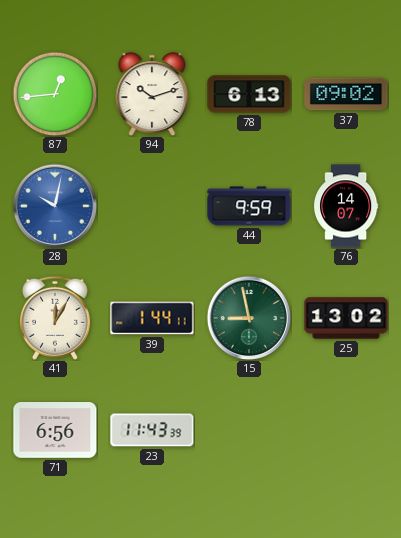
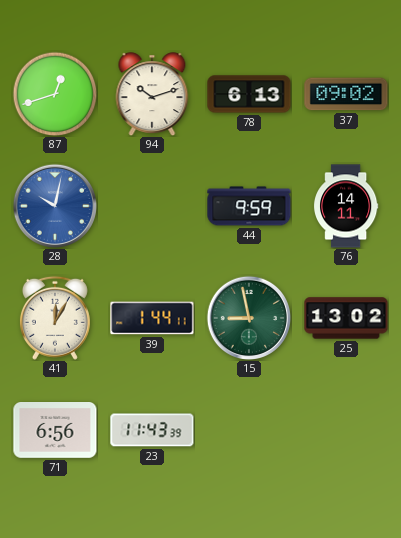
87: 12:44 -> 12:42
76: 14:07 -> 14:11
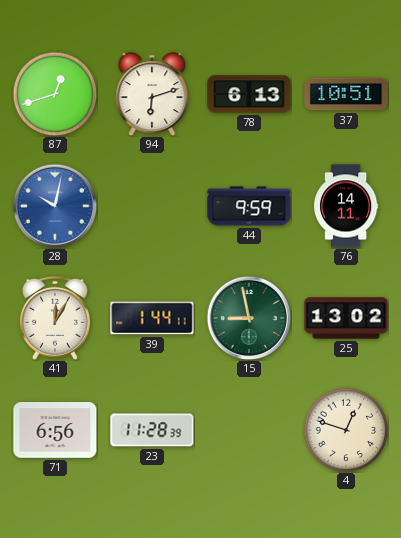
94: 10:12 -> 6:12
37: 09:02 -> 10:51
23: 11:43 -> 11:28
4: none -> 12:48
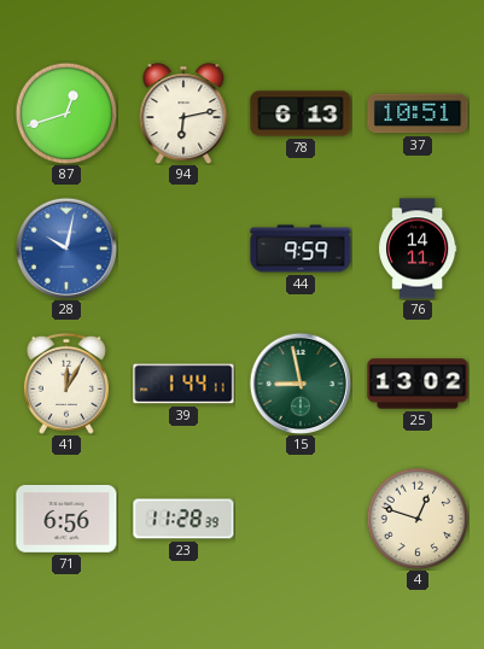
94: 6:12 -> 6:13
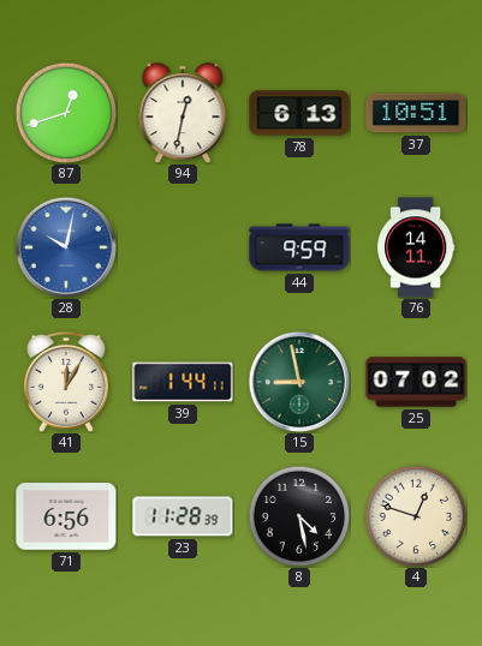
94: 6:13 -> 12:32
25: 13:02 -> 07:02
8: none -> 4:28
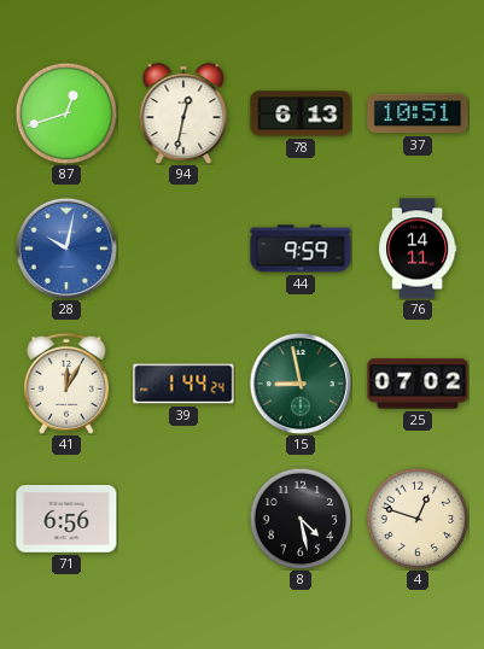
39: 1:44:11 -> 1:44:24
23: 11:28 -> none
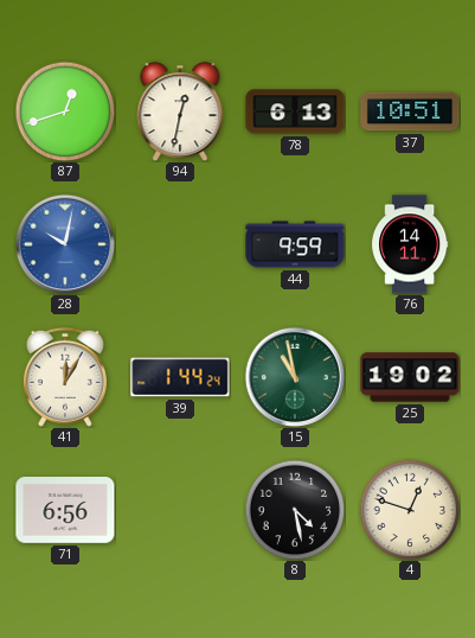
15: 8:58 -> 10:58
25: 07:02 -> 19:02
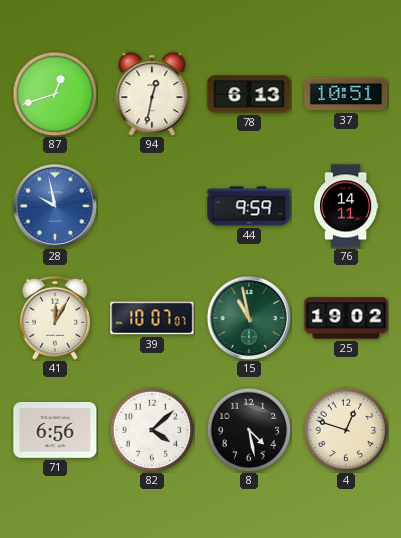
28: 10:02 -> 9:58
39: 1:44 -> 10:07
82: none -> 4:08
